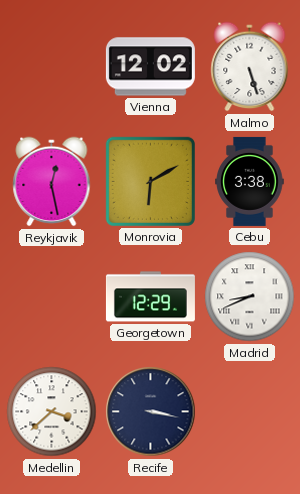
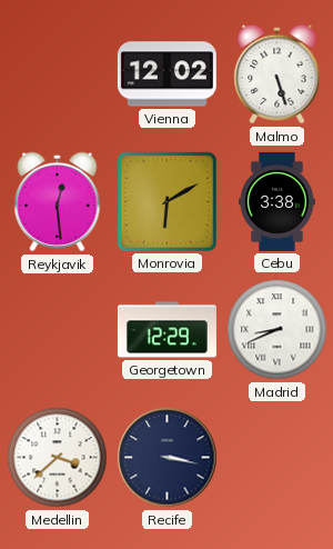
Reykjavik: 12:28 -> 12:29
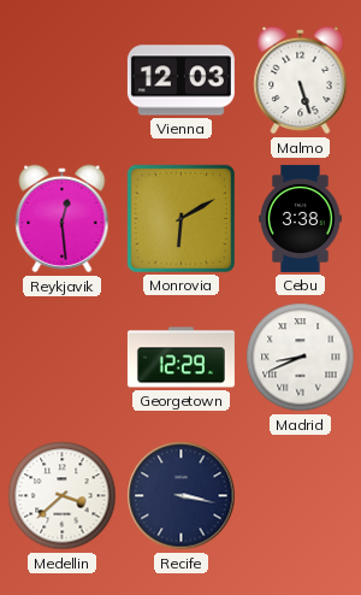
Vienna: 12:02 -> 12:03
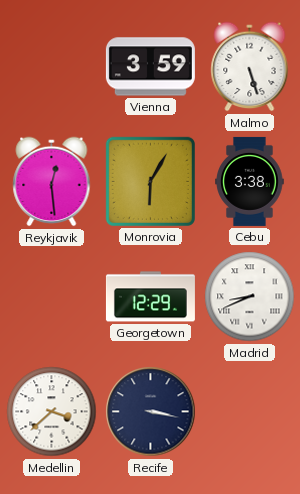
Vienna: 12:03 -> 3:59
Monrovia: 6:10 -> 6:05
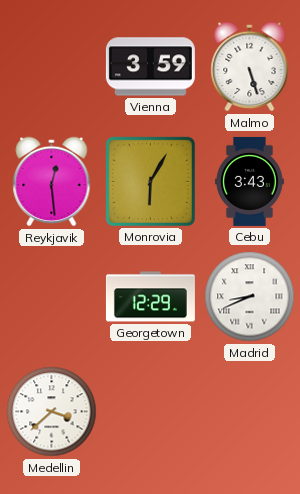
Cebu: 3:38 -> 3:43
Recife: 3:17 -> none
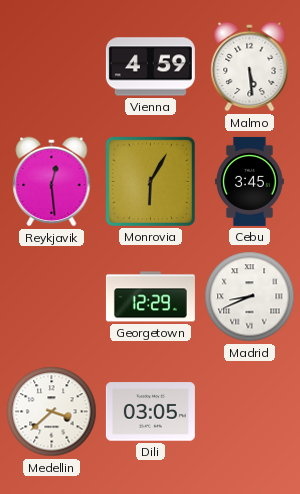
Vienna: 3:59 -> 4:59
Malmo: 5:27 -> 5:29
Cebu: 3:43 -> 3:45
Dili: none -> 03:05
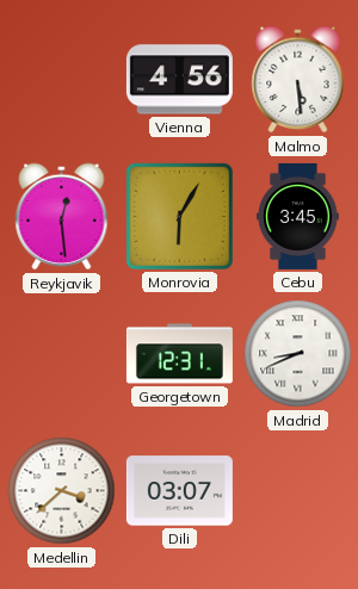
Vienna: 4:59 -> 4:56
Georgetown: 12:29 -> 12:31
Dili: 03:05 -> 03:07
